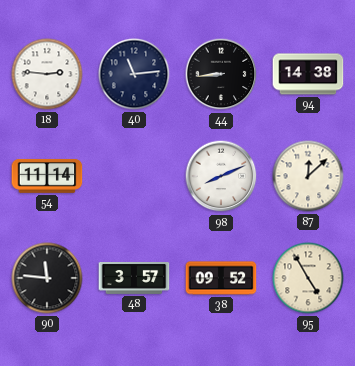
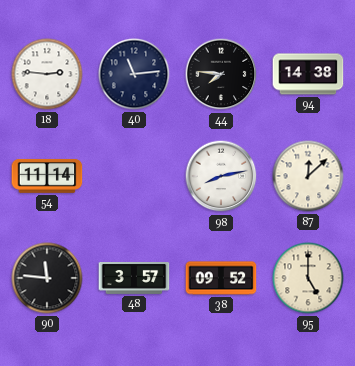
44: 8:44 -> 7:46
98: 8:11 -> 8:13
95: 4:55 -> 5:00
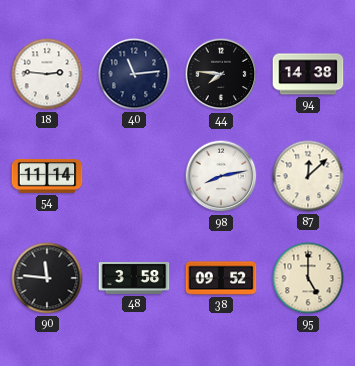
48: 3:57 -> 3:58
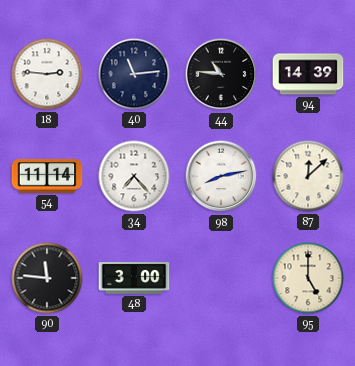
44: 7:46 -> 10:46
94: 14:38 -> 14:39
34: none -> 7:23
48: 3:58 -> 3:00
38: 09:52 -> none
